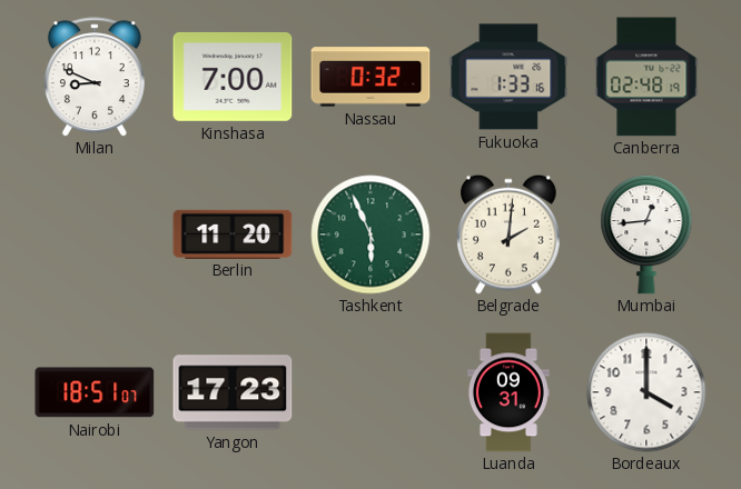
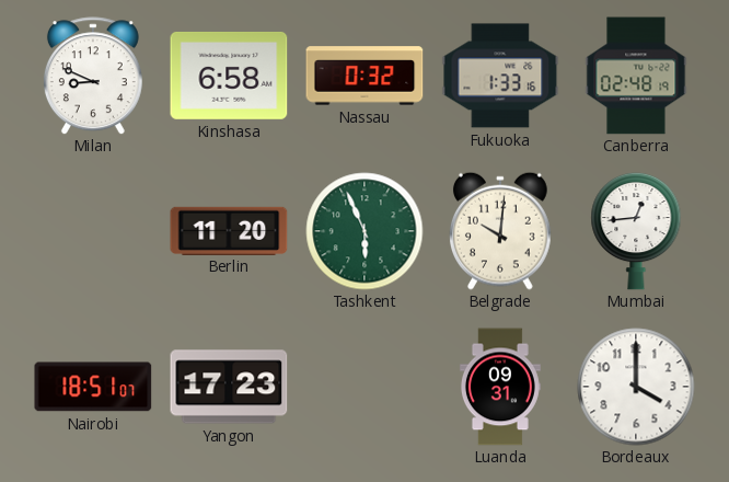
Kinshasa: 7:00 -> 6:58
Belgrade: 2:01 -> 10:01
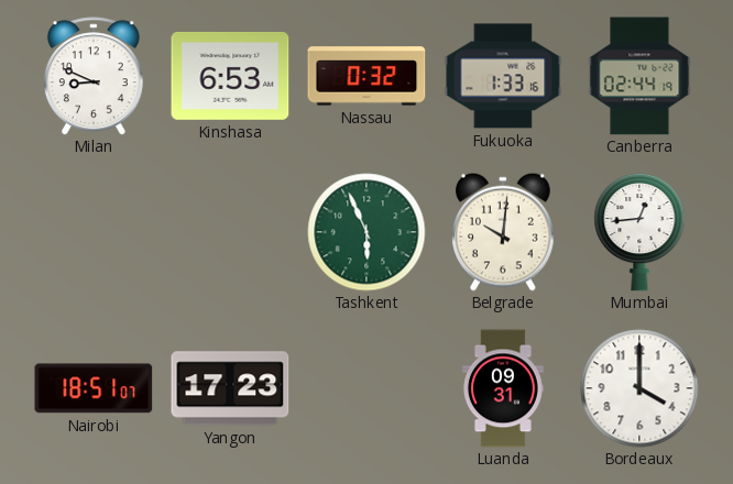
Kinshasa: 6:58 -> 6:53
Canberra: 02:48 -> 02:44
Berlin: 11:20 -> none
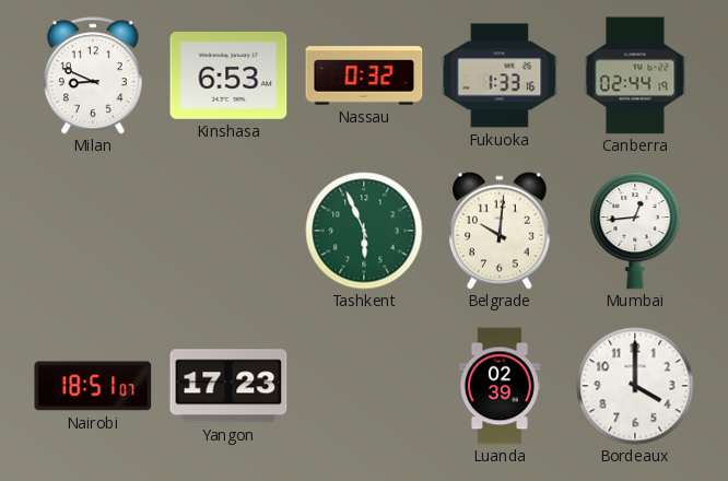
Luanda: 09:31 -> 02:39
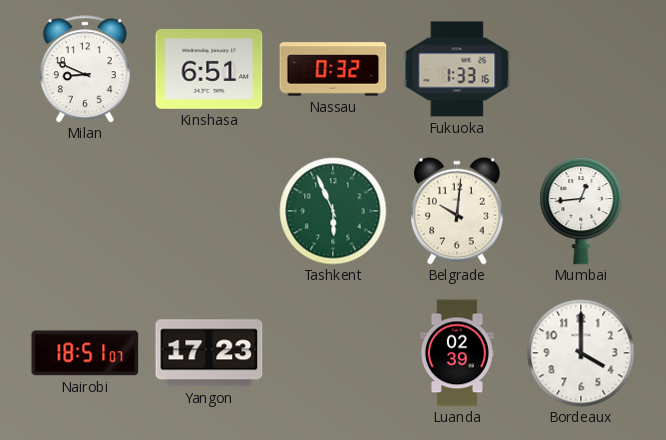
Kinshasa: 6:53 -> 6:51
Canberra: 02:44 -> none
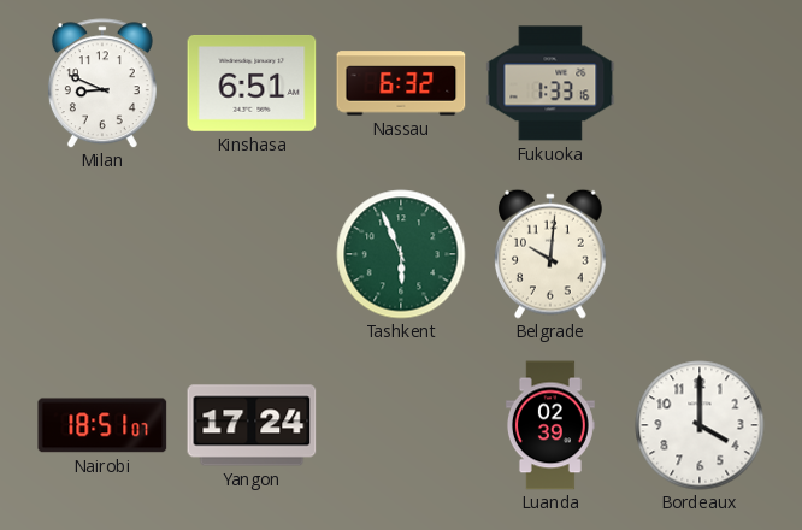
Nassau: 0:32 -> 6:32
Mumbai: 12:44 -> none
Yangon: 17:23 -> 17:24
